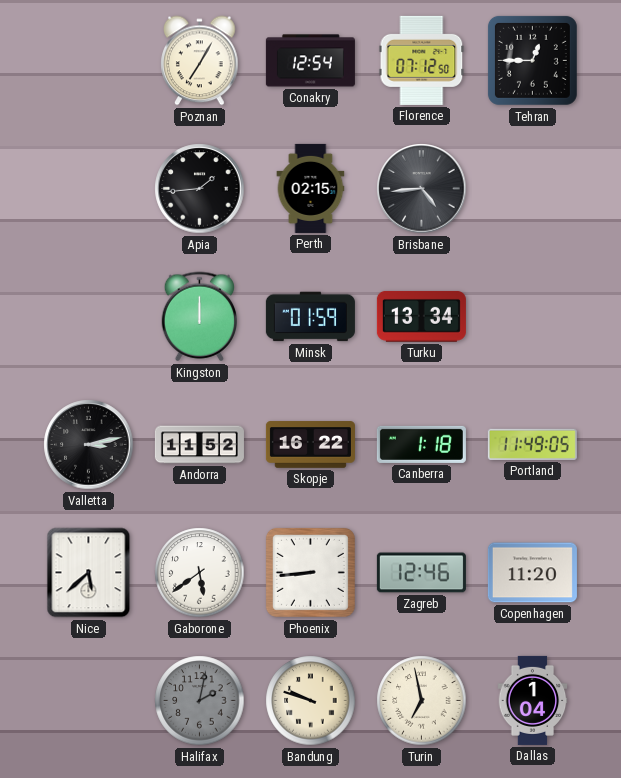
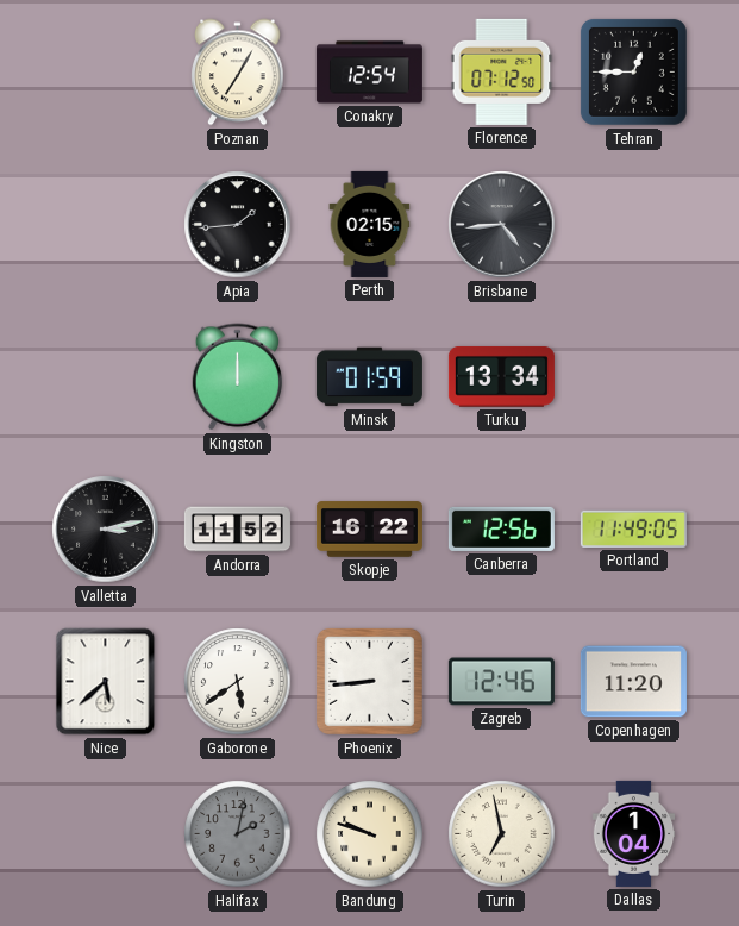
Canberra: 1:18 -> 12:56
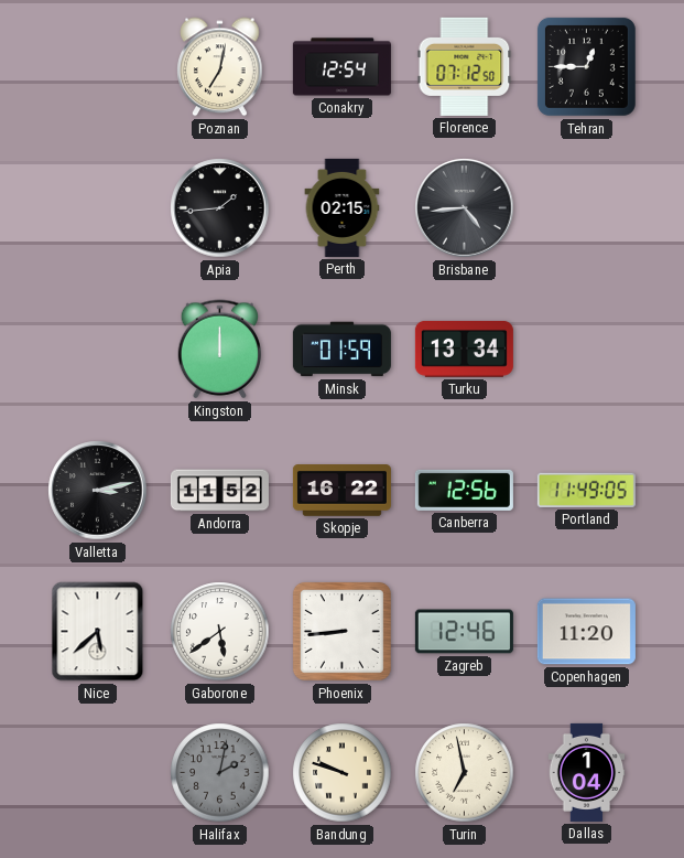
Poznan: 7:05 -> 7:02
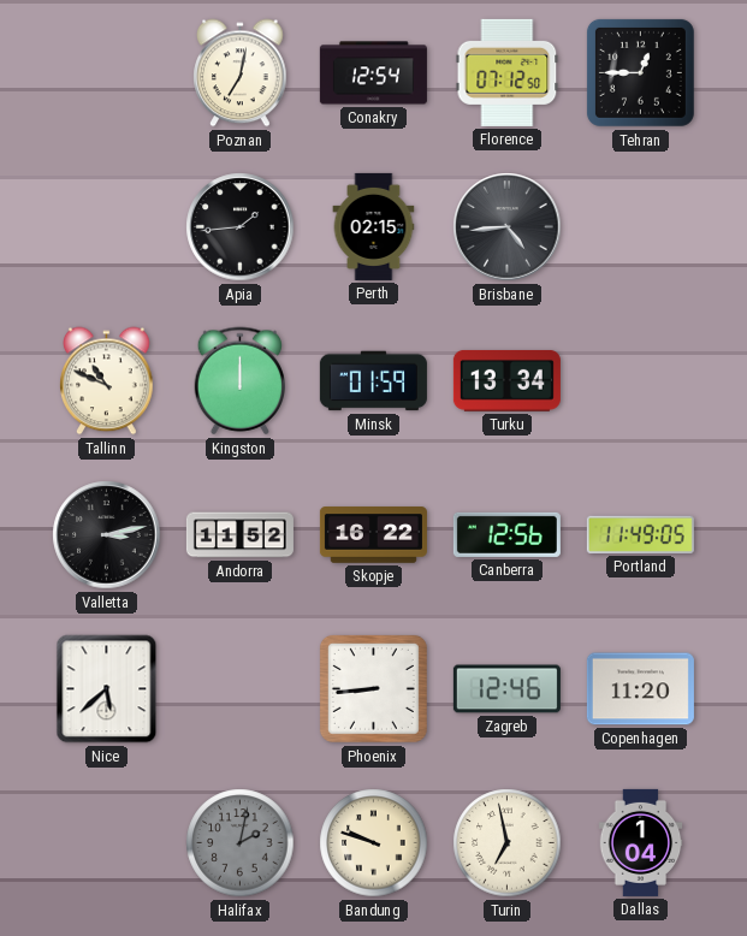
Tallinn: none -> 10:49
Gaborone: 5:39 -> none
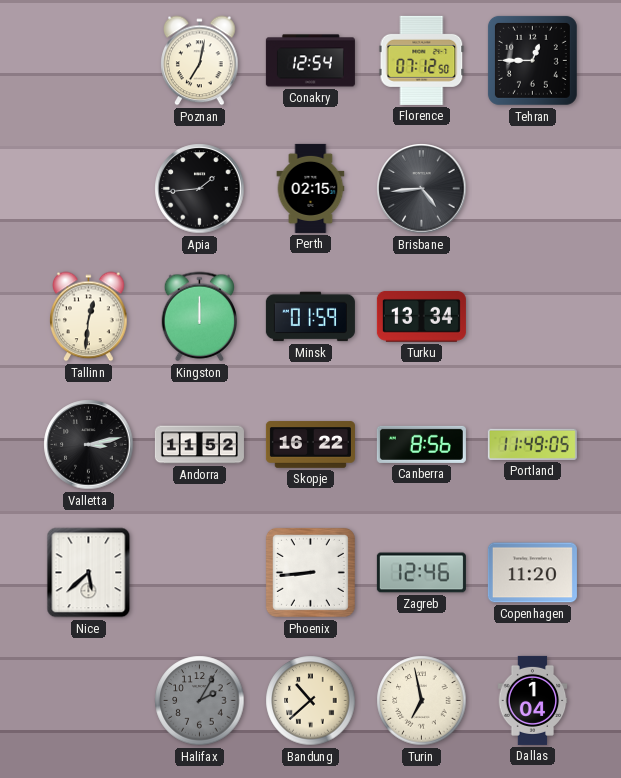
Tallinn: 10:49 -> 12:31
Canberra: 12:56 -> 8:56
Halifax: 2:02 -> 2:05
Bandung: 9:48 -> 10:38
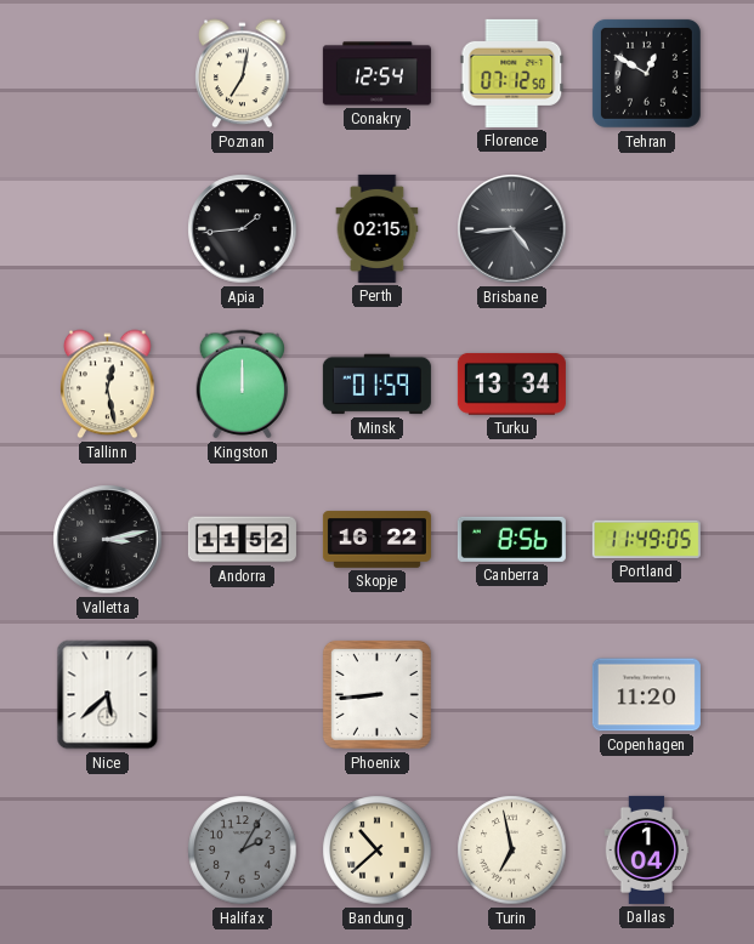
Tehran: 12:45 -> 12:50
Tallinn: 12:31 -> 12:28
Zagreb: 12:46 -> none
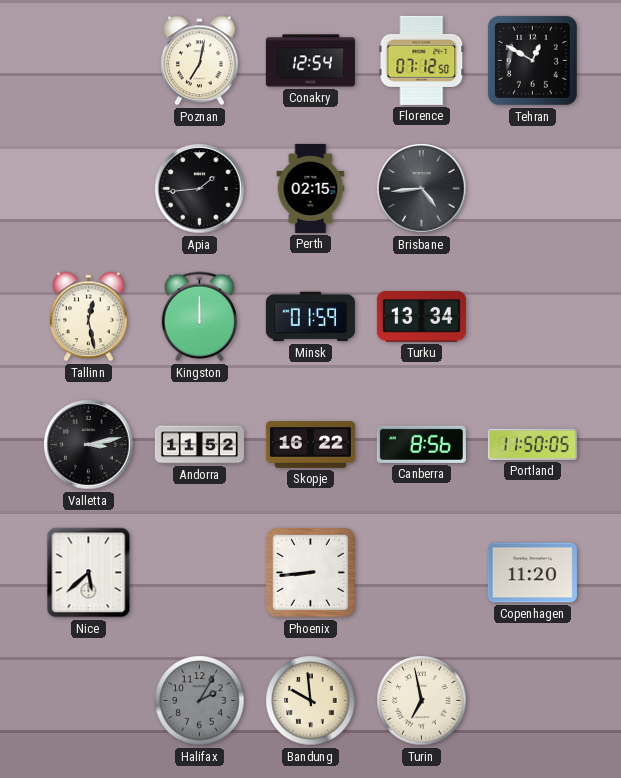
Portland: 11:49 -> 11:50
Bandung: 10:38 -> 9:59
Dallas: 1:04 -> none
